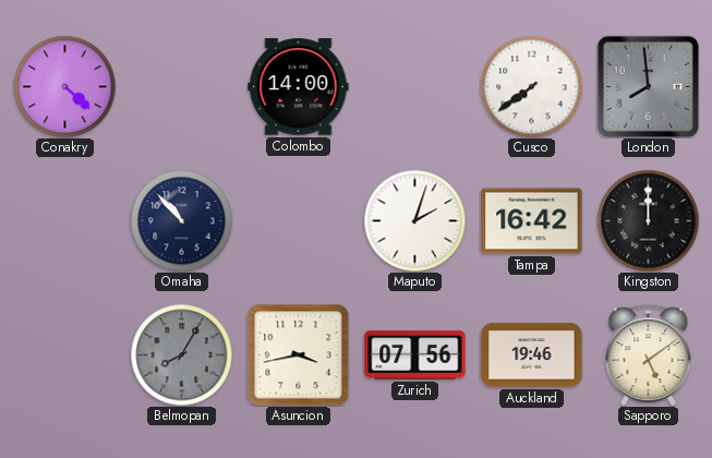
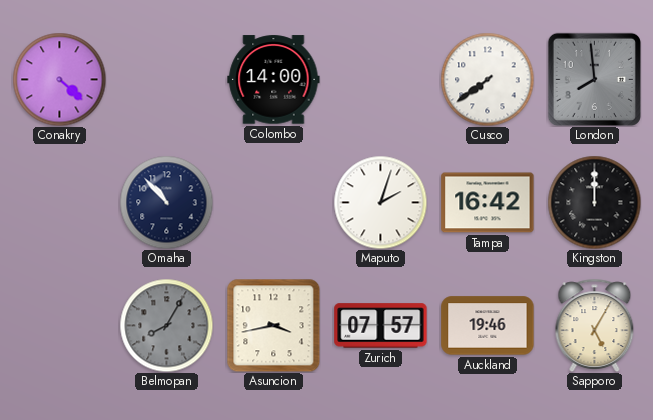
Zurich: 07:56 -> 07:57
Sapporo: 5:09 -> 5:05
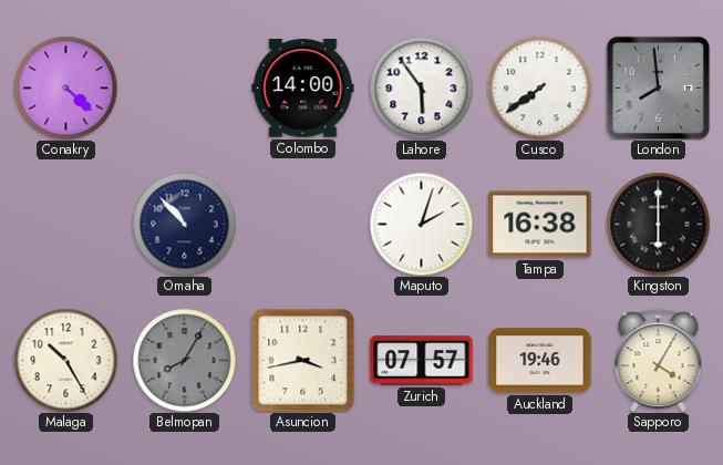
Lahore: none -> 5:54
Tampa: 16:42 -> 16:38
Kingston: 12:00 -> 6:00
Malaga: none -> 10:25
Sapporo: 5:05 -> 4:05
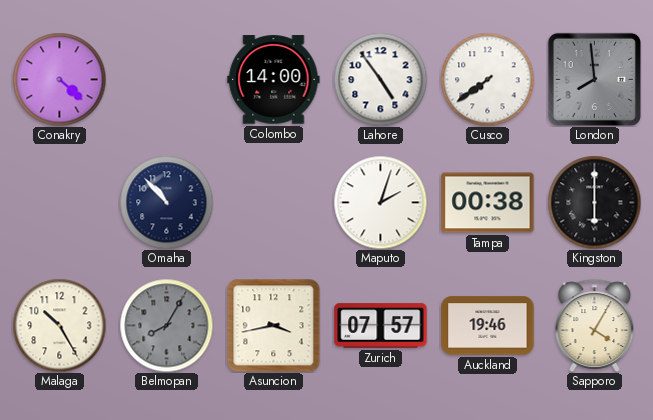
Lahore: 5:54 -> 4:54
Tampa: 16:38 -> 00:38
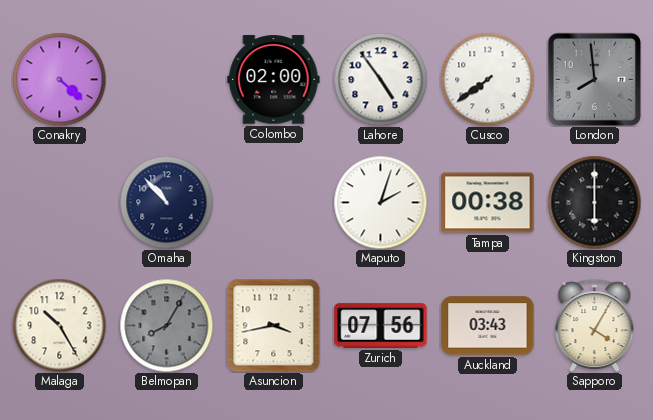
Colombo: 14:00 -> 02:00
Zurich: 07:57 -> 07:56
Auckland: 19:46 -> 03:43
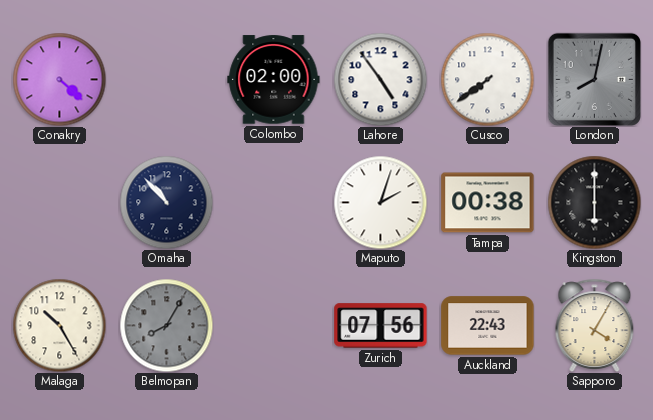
London: 7:59 -> 8:02
Asuncion: 3:43 -> none
Auckland: 03:43 -> 22:43
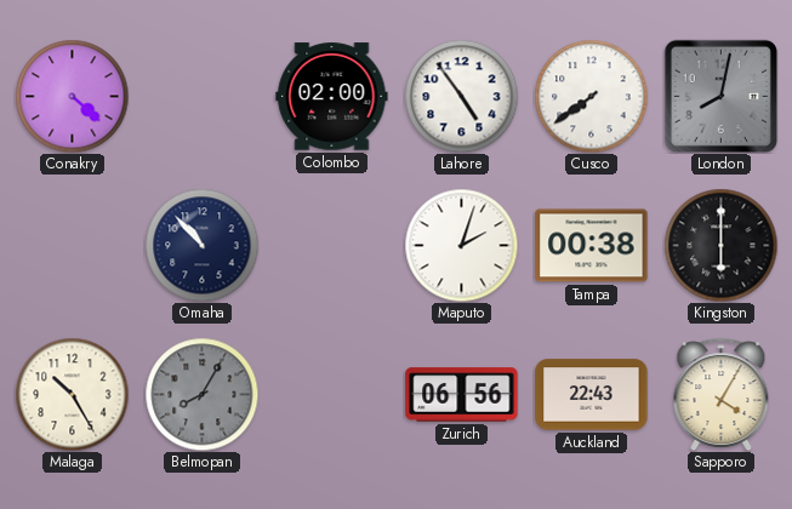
Zurich: 07:56 -> 06:56
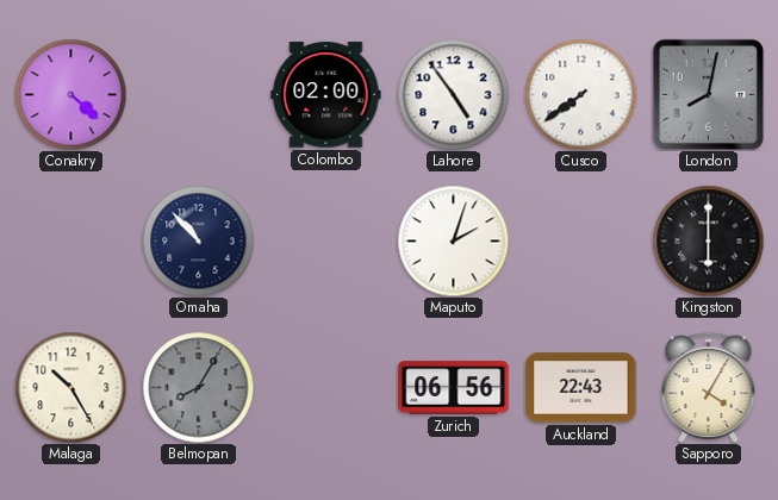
Tampa: 00:38 -> none
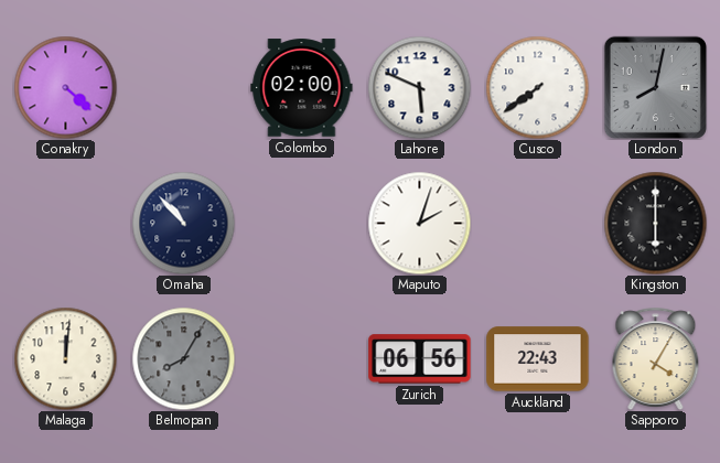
Lahore: 4:54 -> 5:49
Malaga: 10:25 -> 12:01
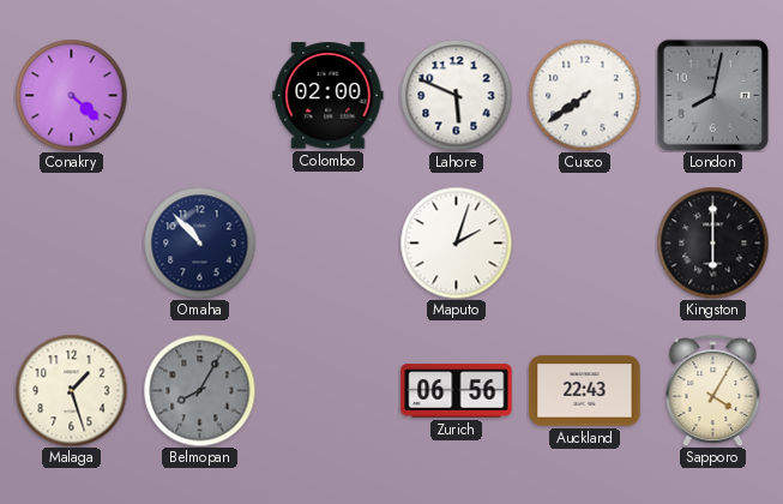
Malaga: 12:01 -> 1:27
